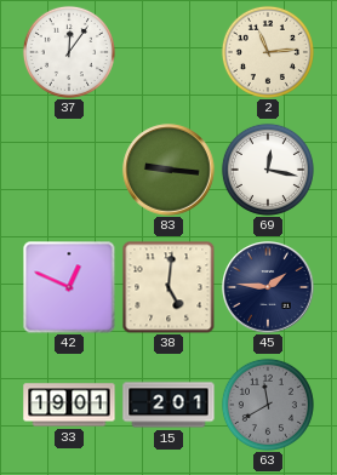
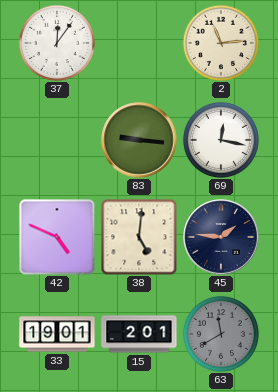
42: 12:49 -> 4:49
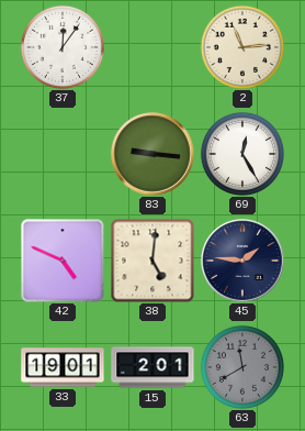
69: 12:17 -> 12:25
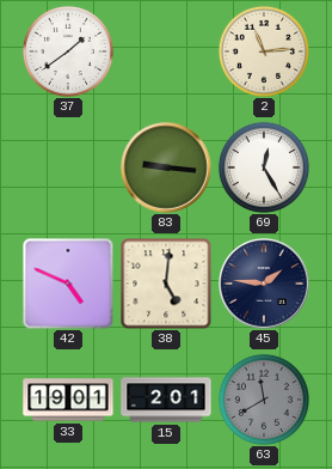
37: 12:06 -> 1:39
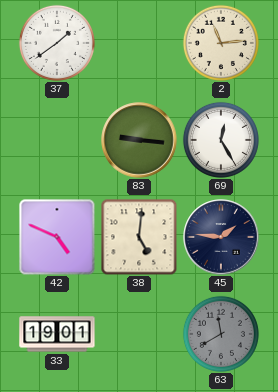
15: 2:01 -> none
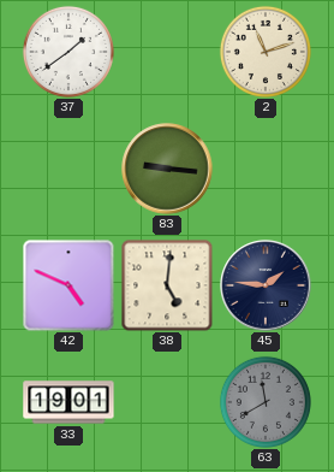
2: 11:14 -> 11:12
69: 12:25 -> none
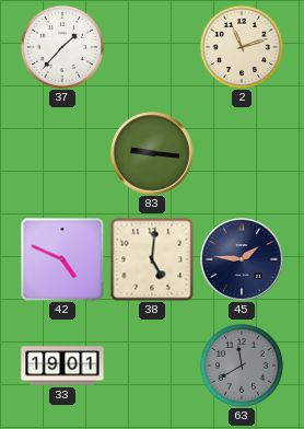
37: 1:39 -> 1:37
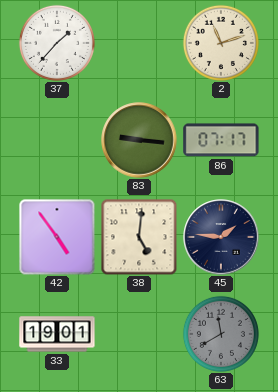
86: none -> 07:17
42: 4:49 -> 4:54
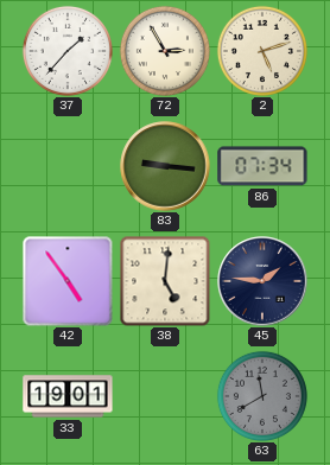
72: none -> 2:55
2: 11:12 -> 5:12
86: 07:17 -> 07:34
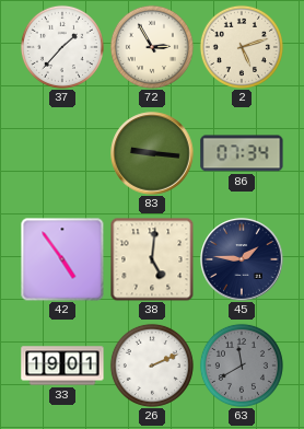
26: none -> 2:11
